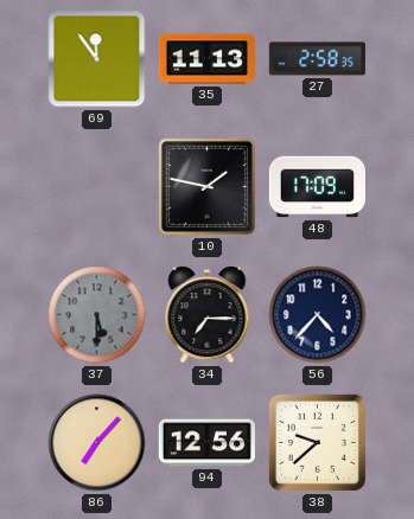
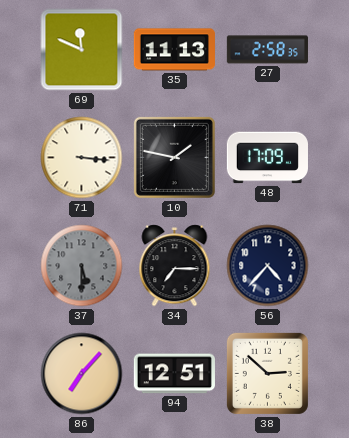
69: 11:54 -> 11:49
71: none -> 3:16
94: 12:56 -> 12:51
38: 9:38 -> 2:52
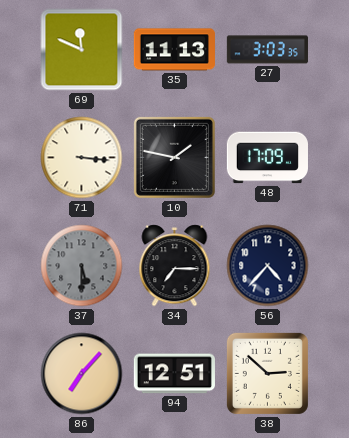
27: 2:58 -> 3:03
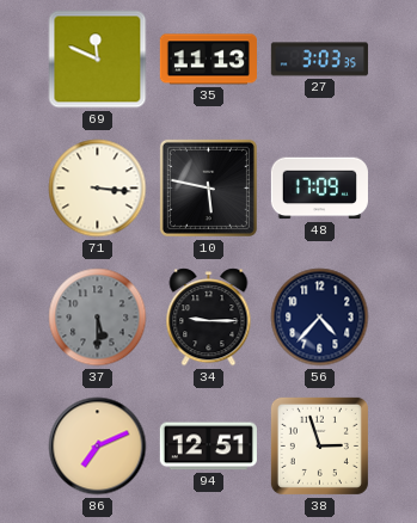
10: 1:47 -> 5:47
34: 7:15 -> 9:15
86: 7:07 -> 7:11
38: 2:52 -> 2:57
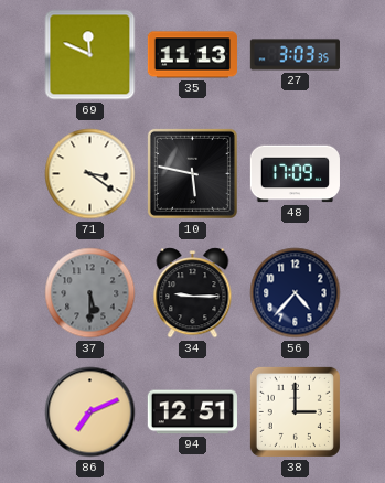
71: 3:16 -> 3:21
38: 2:57 -> 3:00
